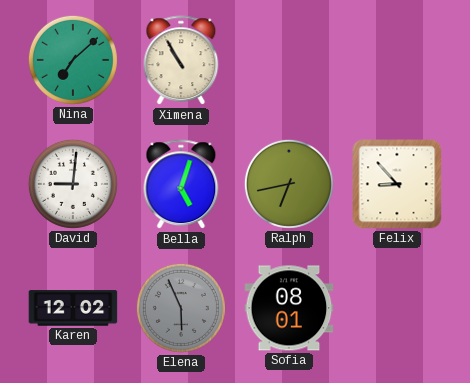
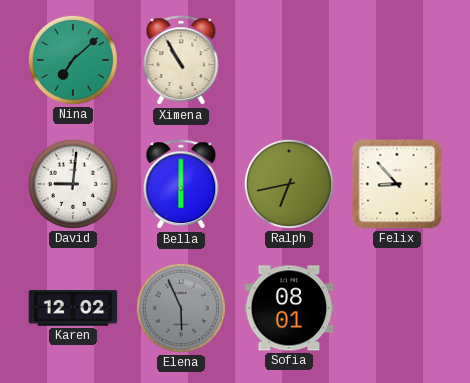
Bella: 5:03 -> 6:00
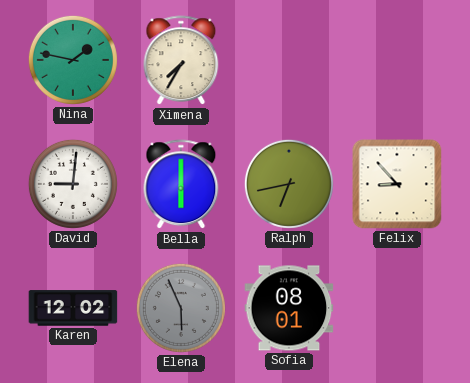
Nina: 7:08 -> 1:47
Ximena: 10:55 -> 7:35
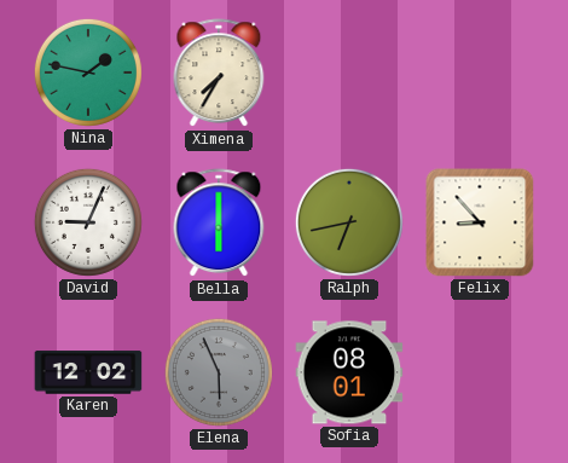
David: 9:01 -> 9:04
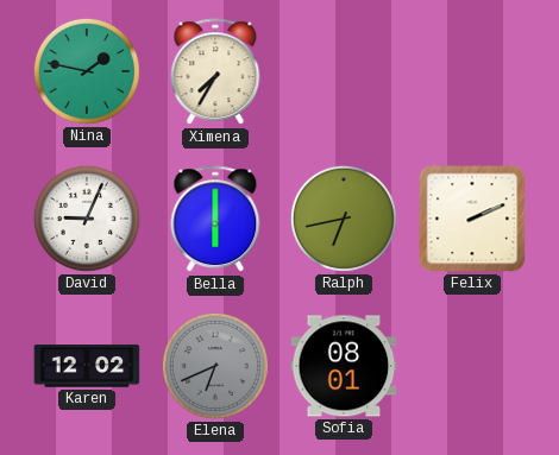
Felix: 8:53 -> 2:11
Elena: 5:56 -> 6:41
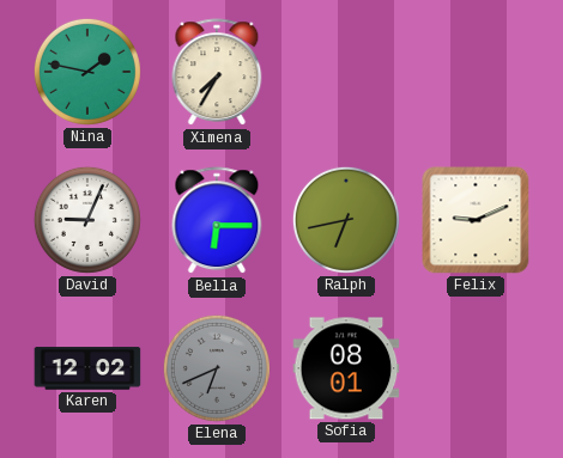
Bella: 6:00 -> 6:15
Felix: 2:11 -> 9:11
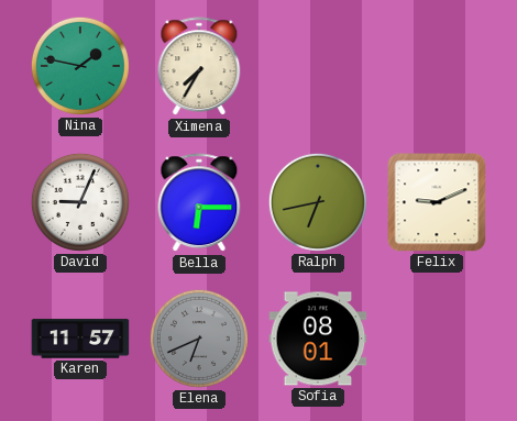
Karen: 12:02 -> 11:57
